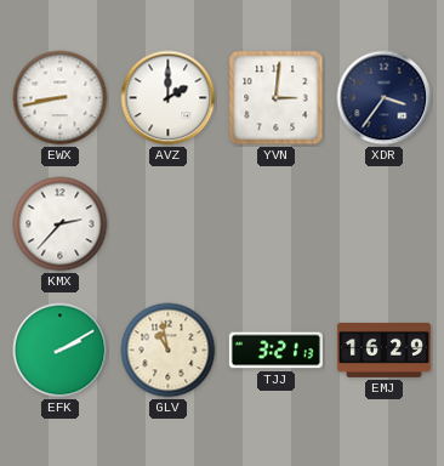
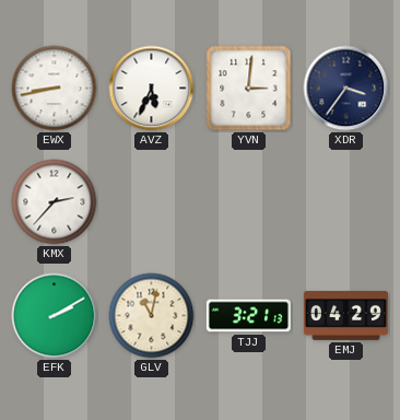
AVZ: 2:00 -> 5:34
GLV: 10:58 -> 11:02
EMJ: 16:29 -> 04:29
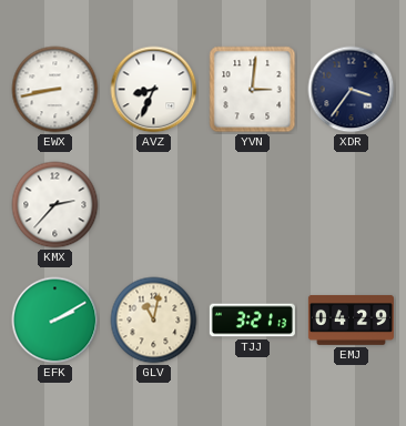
AVZ: 5:34 -> 8:34
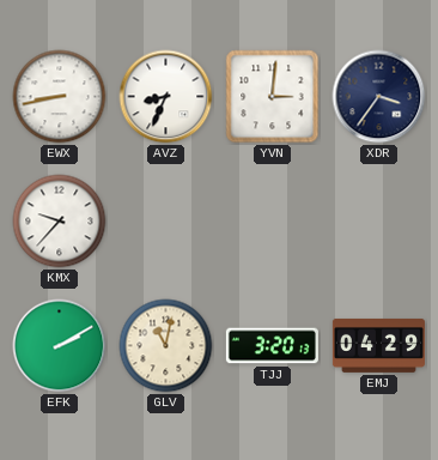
KMX: 2:37 -> 9:37
TJJ: 3:21 -> 3:20
